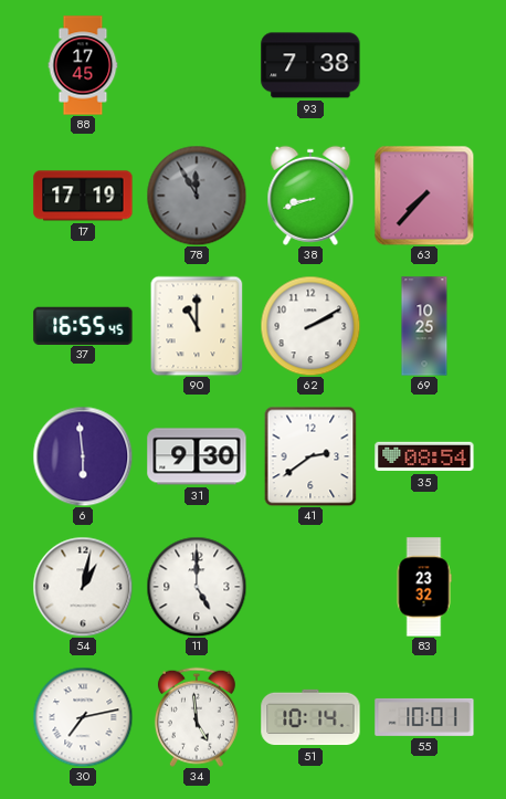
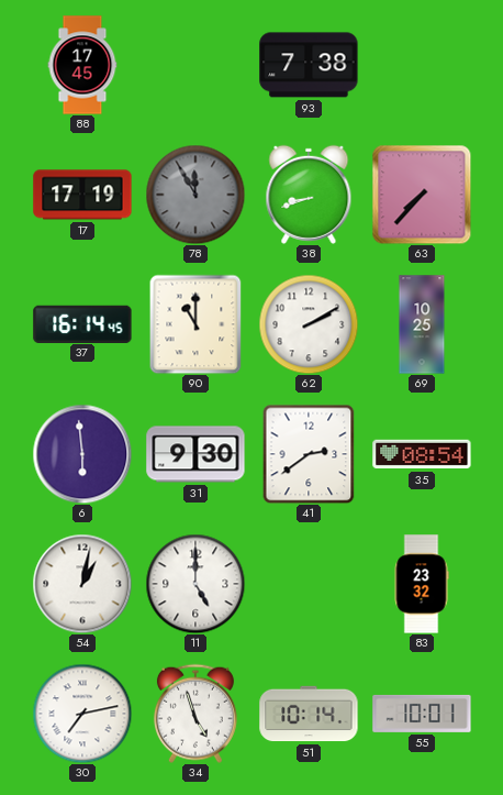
37: 16:55 -> 16:14
34: 4:59 -> 4:57
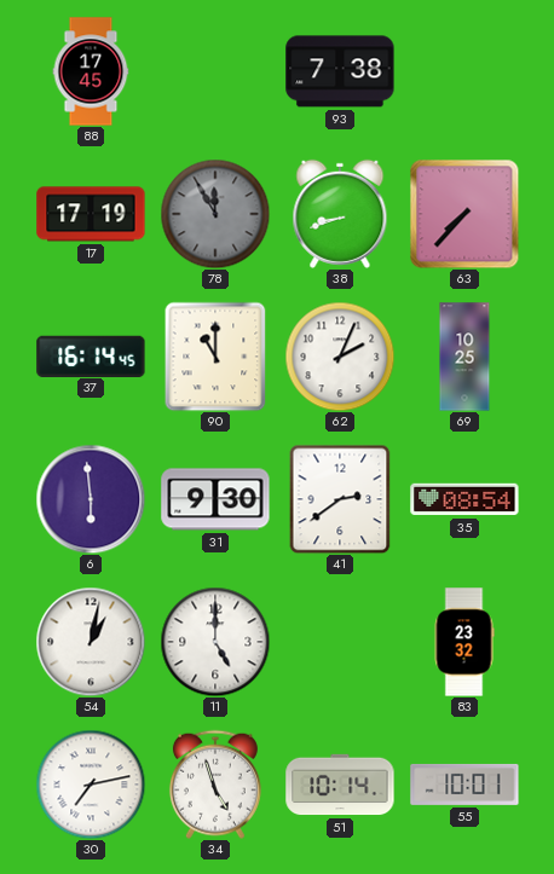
62: 2:10 -> 2:04
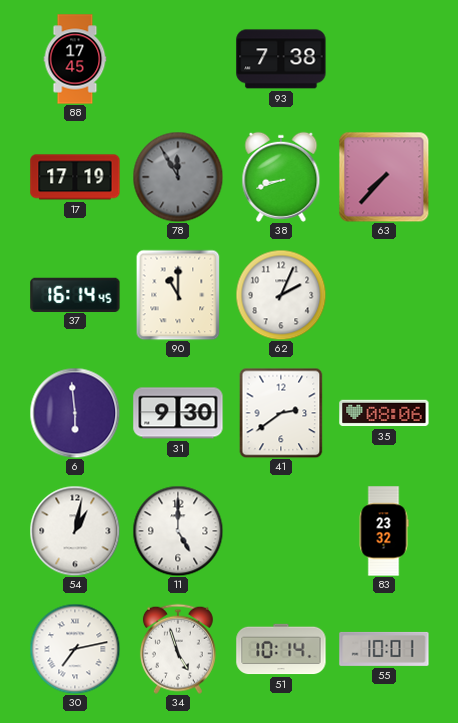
69: 10:25 -> none
35: 08:54 -> 08:06
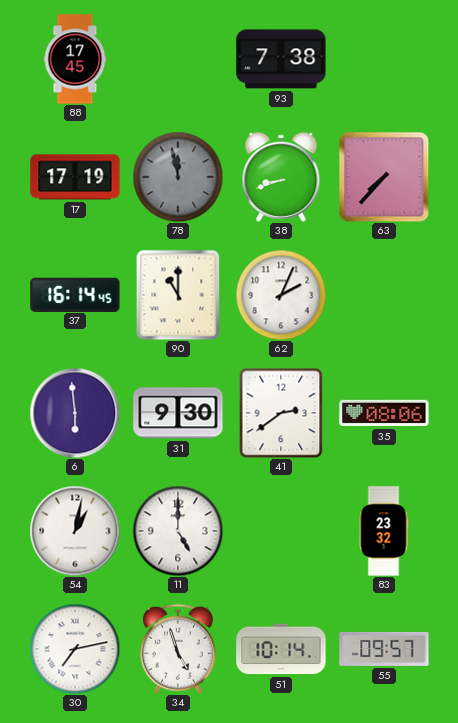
78: 11:55 -> 11:58
55: 10:01 -> 09:57
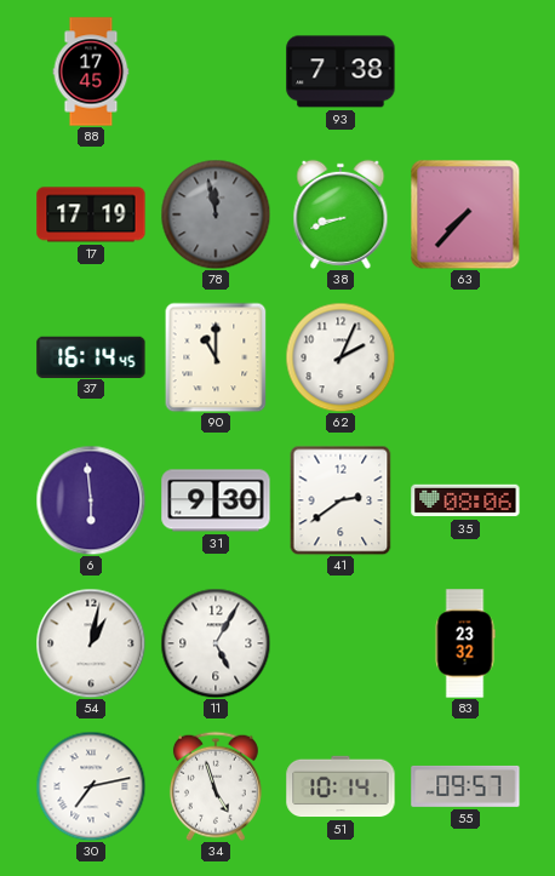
11: 5:00 -> 5:05
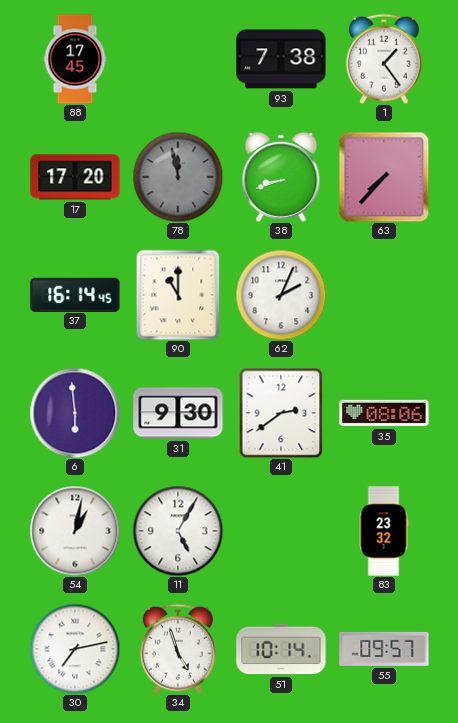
1: none -> 1:24
17: 17:19 -> 17:20
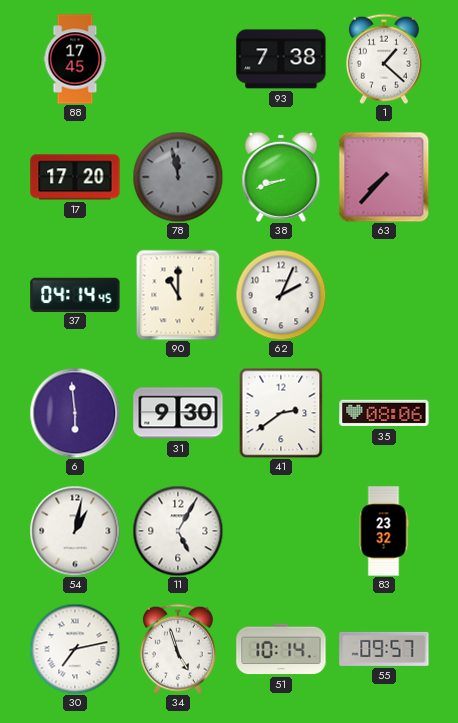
1: 1:24 -> 1:22
37: 16:14 -> 04:14
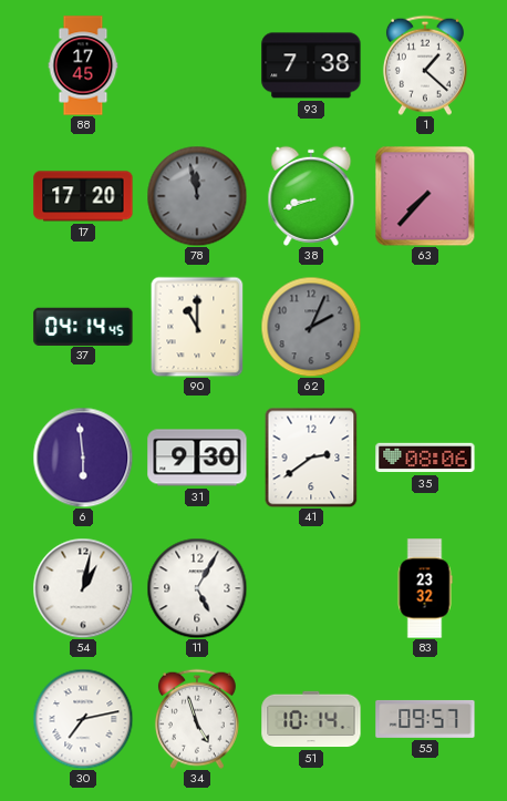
62 dial: white -> grey
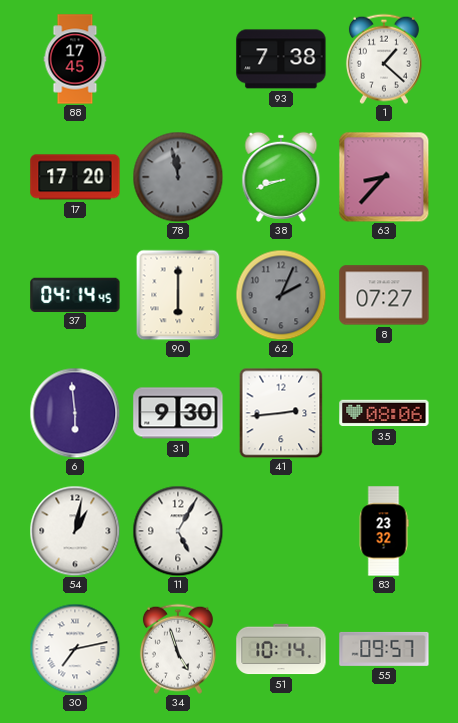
63: 7:37 -> 8:37
90: 11:00 -> 6:00
8: none -> 07:27
41: 2:39 -> 2:44
